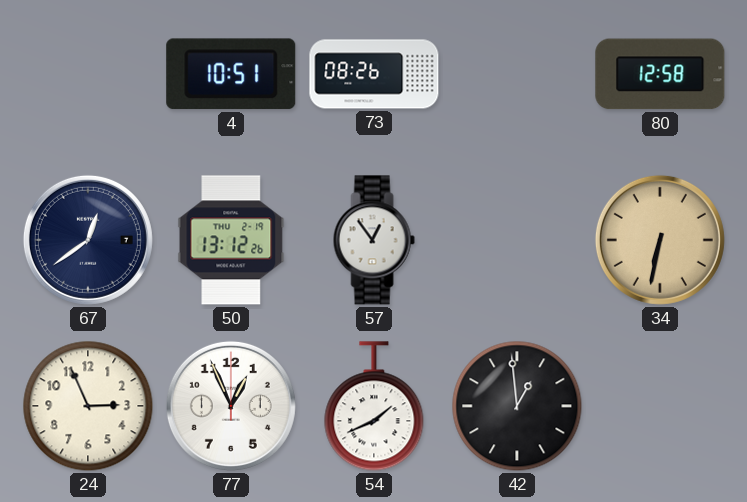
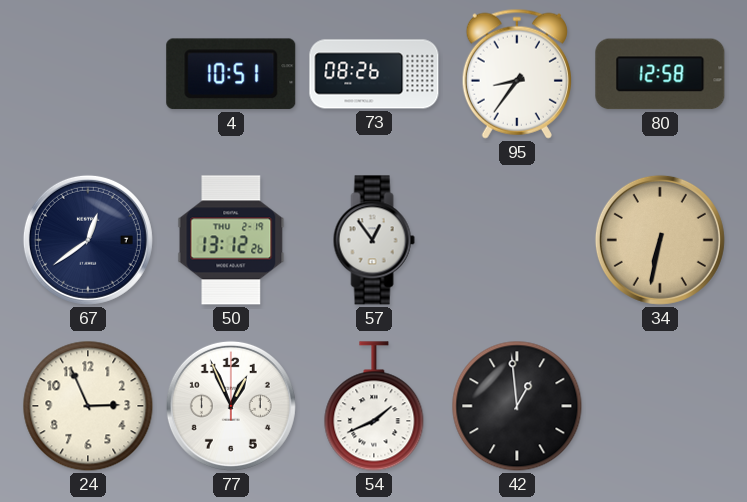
95: none -> 8:36
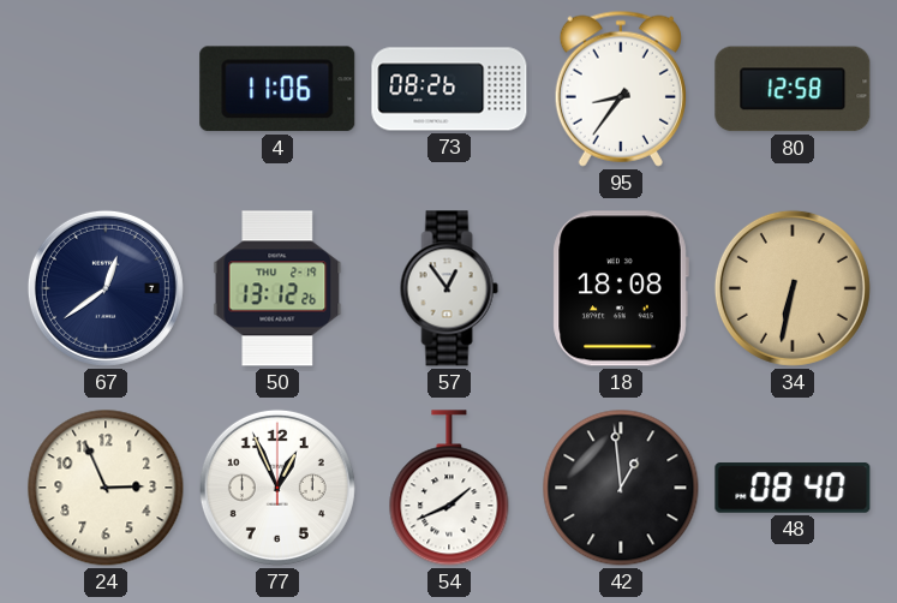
4: 10:51 -> 11:06
18: none -> 18:08
48: none -> 08:40
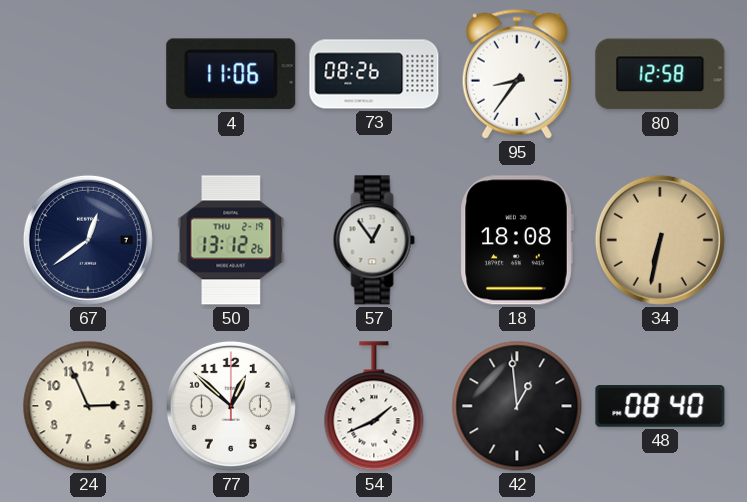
77: 12:56 -> 12:52
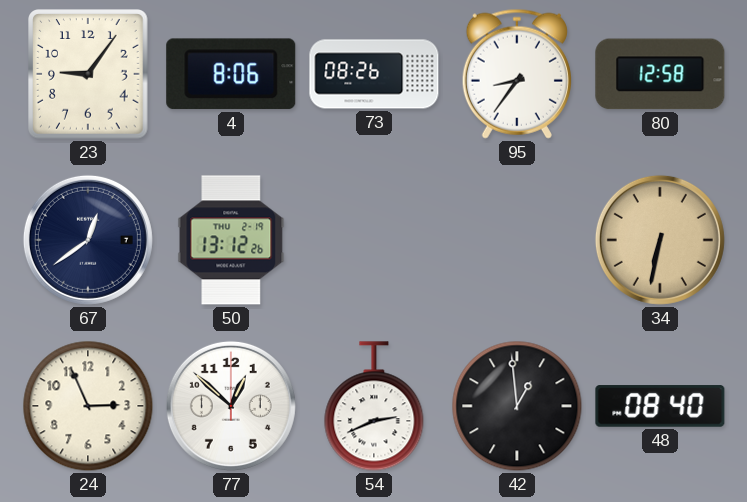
23: none -> 9:06
4: 11:06 -> 8:06
57: 12:54 -> none
18: 18:08 -> none
54: 1:41 -> 2:41
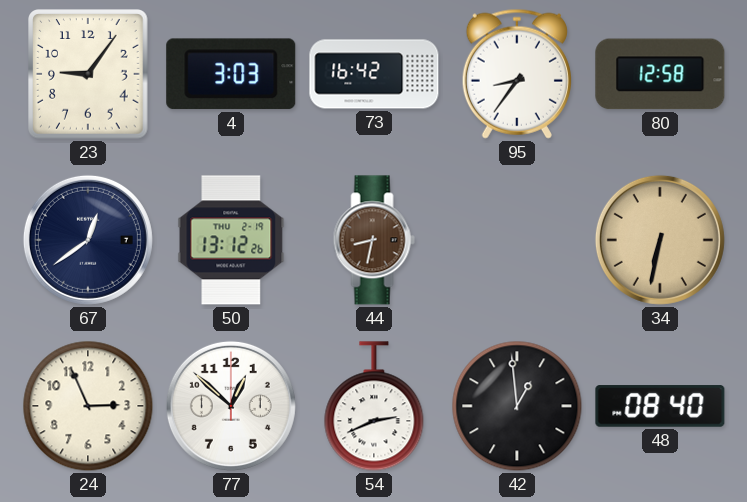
4: 8:06 -> 3:03
73: 08:26 -> 16:42
44: none -> 8:32
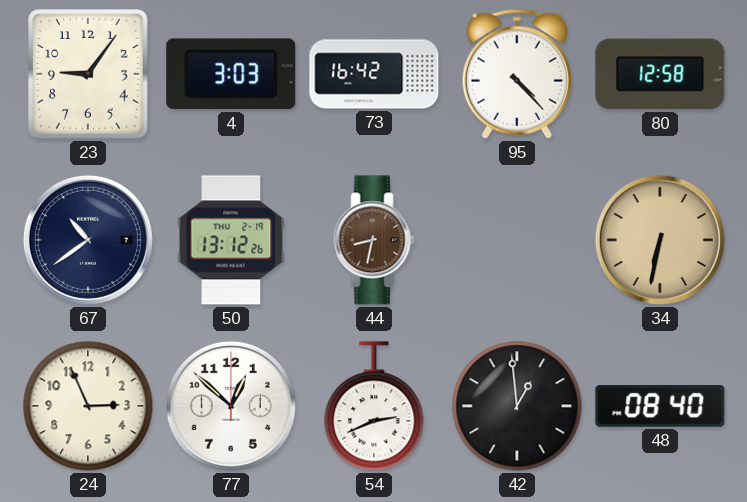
95: 8:36 -> 4:23
67: 12:39 -> 10:39
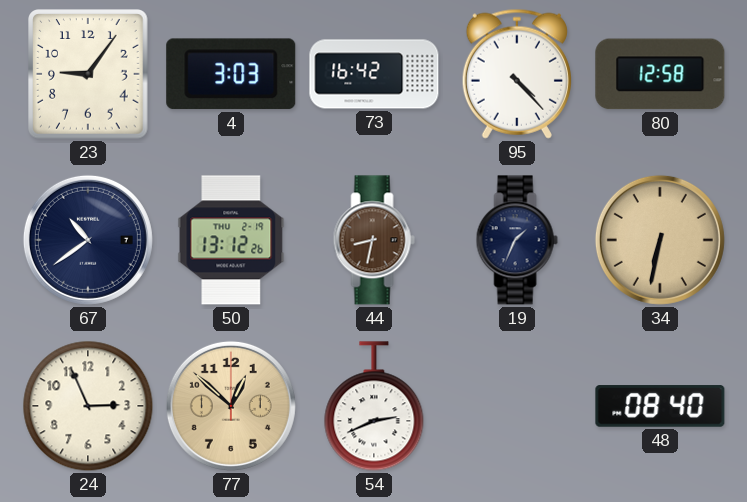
19: none -> 1:34
77 dial: white -> champagne
42: 12:59 -> none
